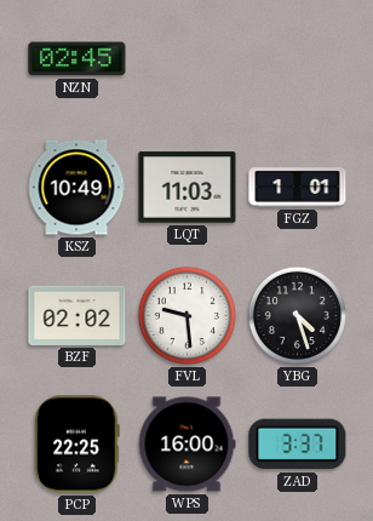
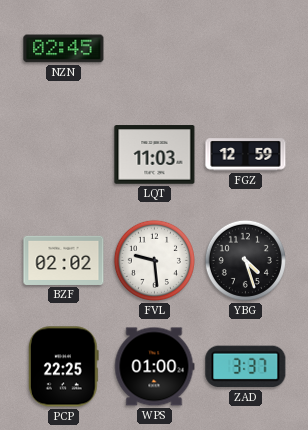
KSZ: 10:49 -> none
FGZ: 1:01 -> 12:59
WPS: 16:00 -> 01:00
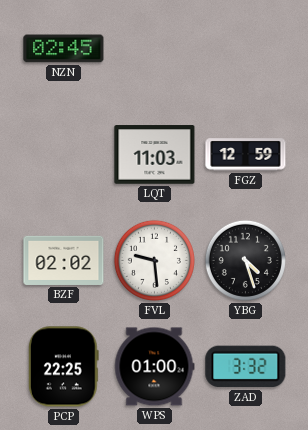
ZAD: 3:37 -> 3:32
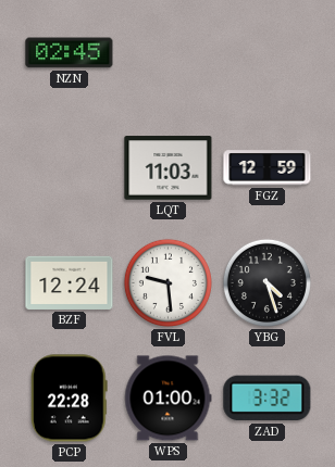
BZF: 02:02 -> 12:24
PCP: 22:25 -> 22:28
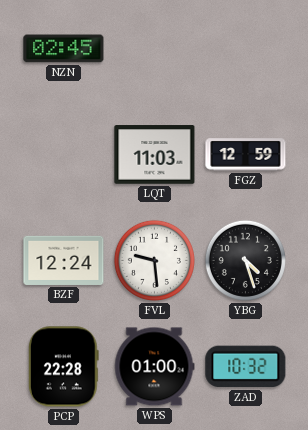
ZAD: 3:32 -> 10:32
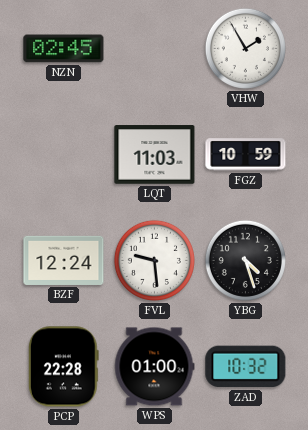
VHW: none -> 1:55
FGZ: 12:59 -> 10:59
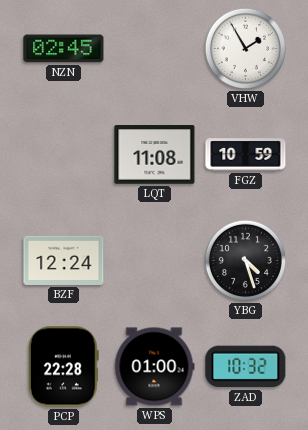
LQT: 11:03 -> 11:08
FVL: 9:29 -> none
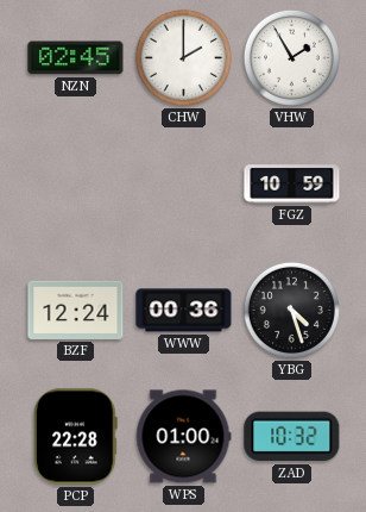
CHW: none -> 2:00
LQT: 11:08 -> none
WWW: none -> 00:36
